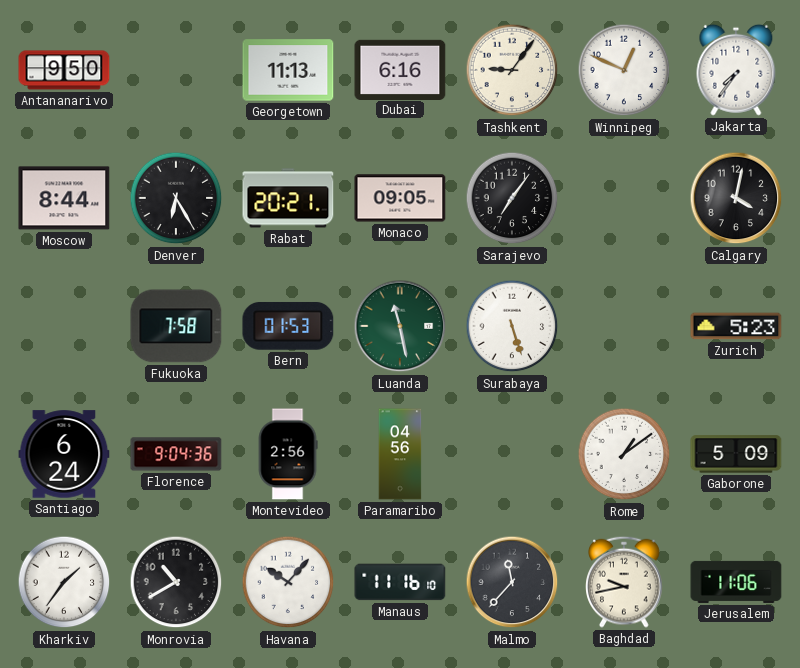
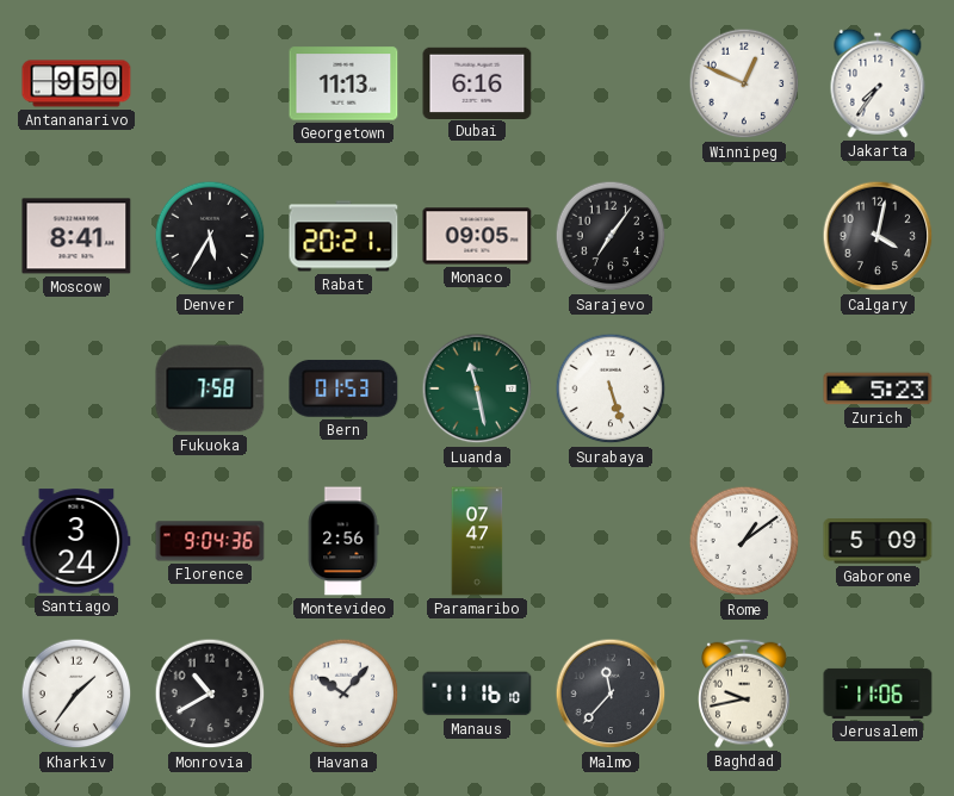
Tashkent: 9:06 -> none
Moscow: 8:44 -> 8:41
Denver: 6:25 -> 5:35
Santiago: 6:24 -> 3:24
Paramaribo: 04:56 -> 07:47
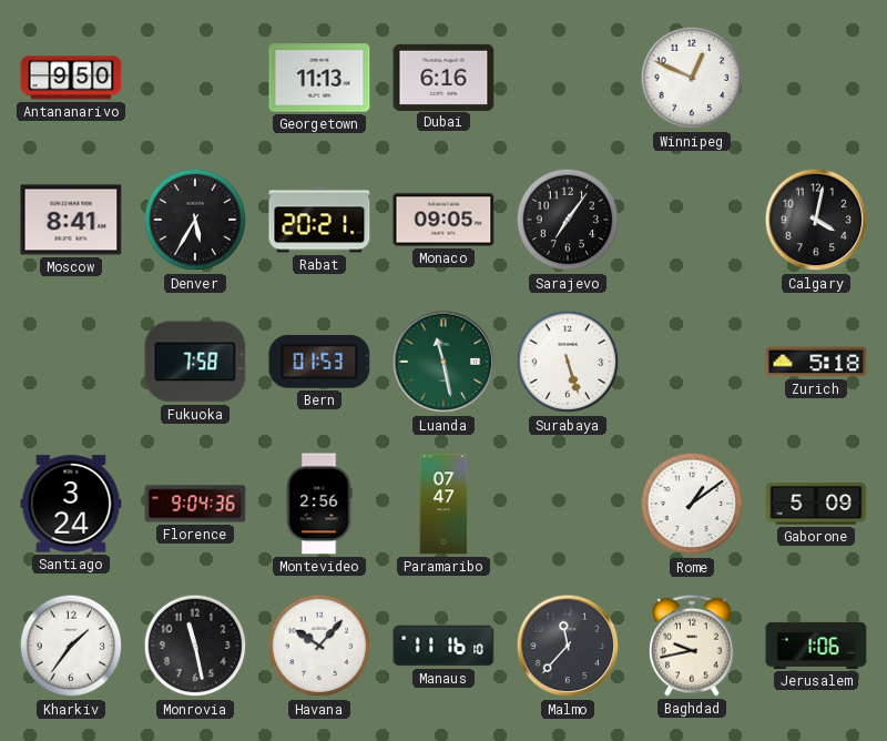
Jakarta: 7:36 -> none
Zurich: 5:23 -> 5:18
Monrovia: 10:40 -> 11:28
Jerusalem: 11:06 -> 1:06
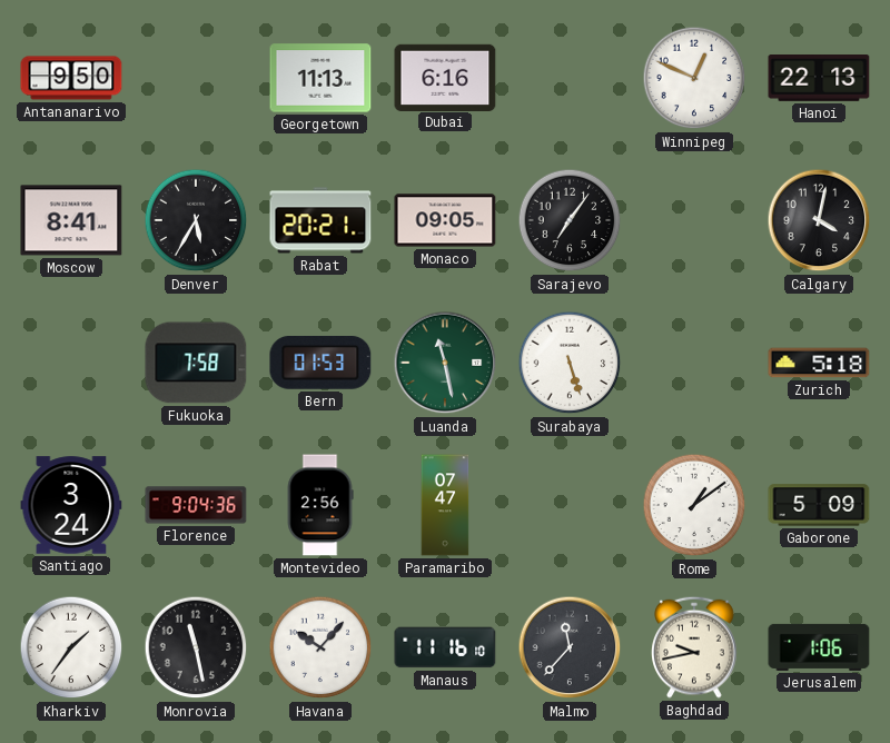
Hanoi: none -> 22:13
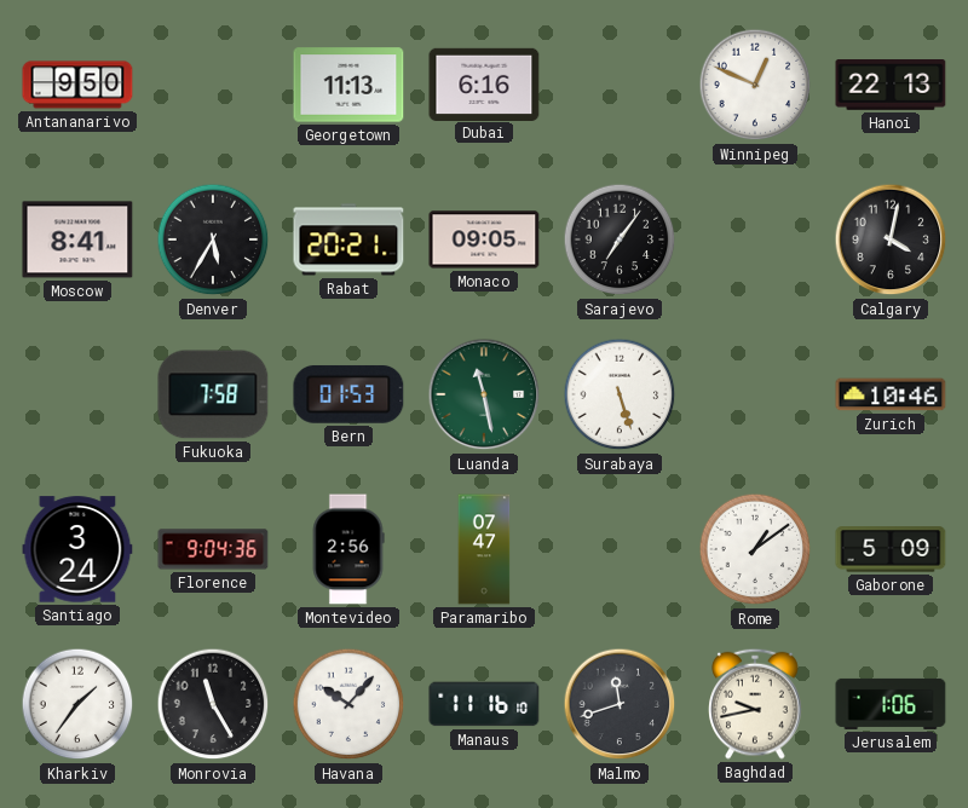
Zurich: 5:18 -> 10:46
Monrovia: 11:28 -> 11:25
Malmo: 11:37 -> 11:42
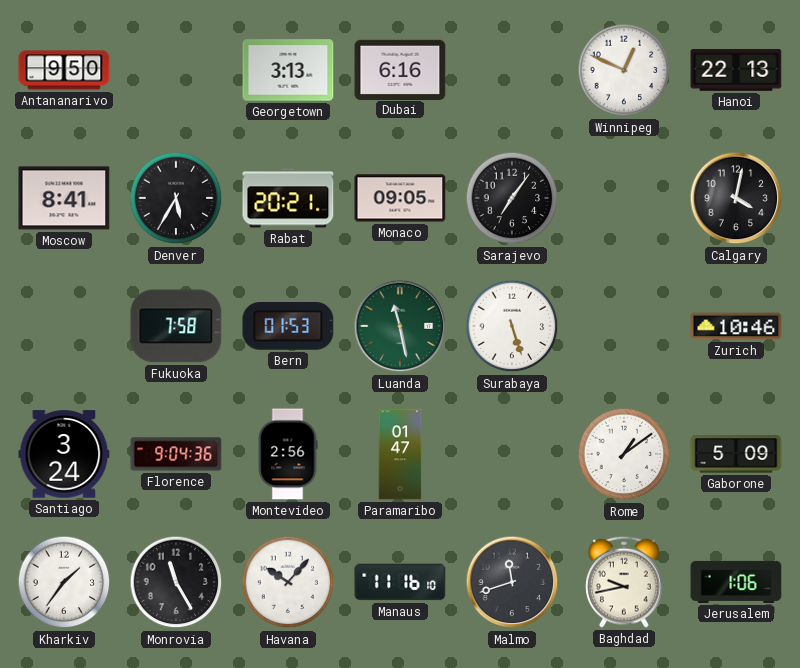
Georgetown: 11:13 -> 3:13
Paramaribo: 07:47 -> 01:47
